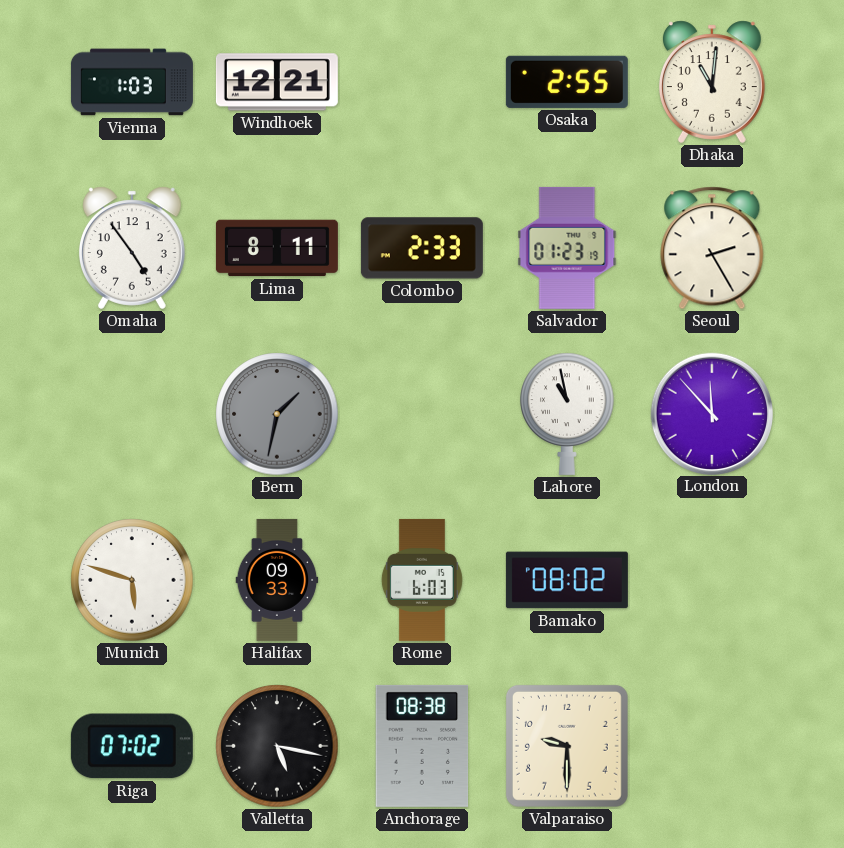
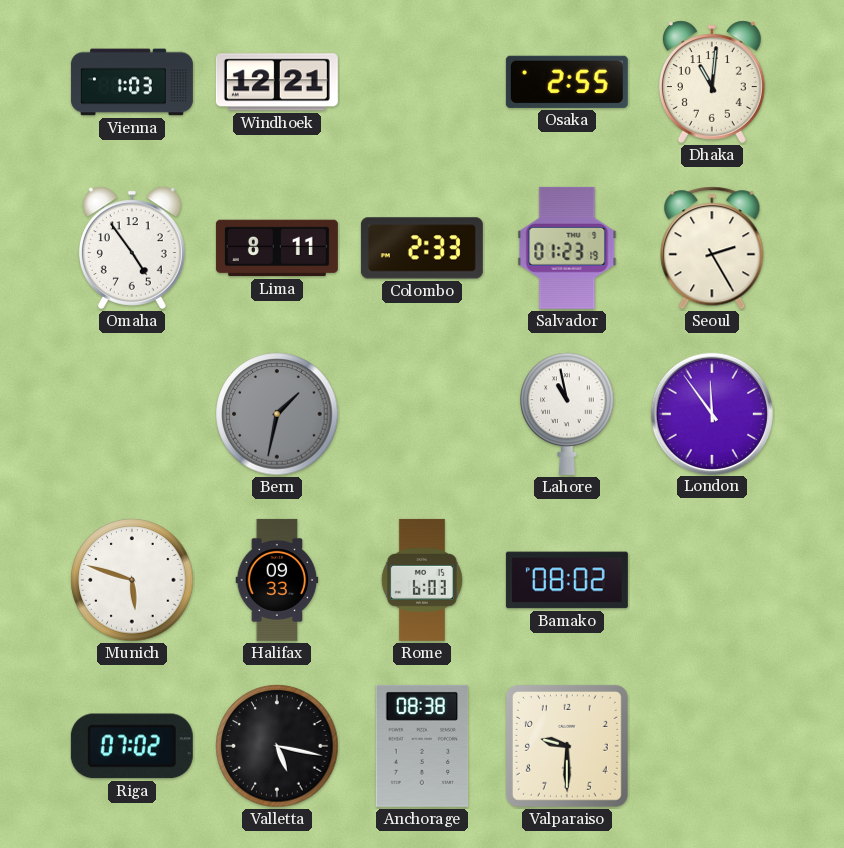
London: 11:53 -> 11:54
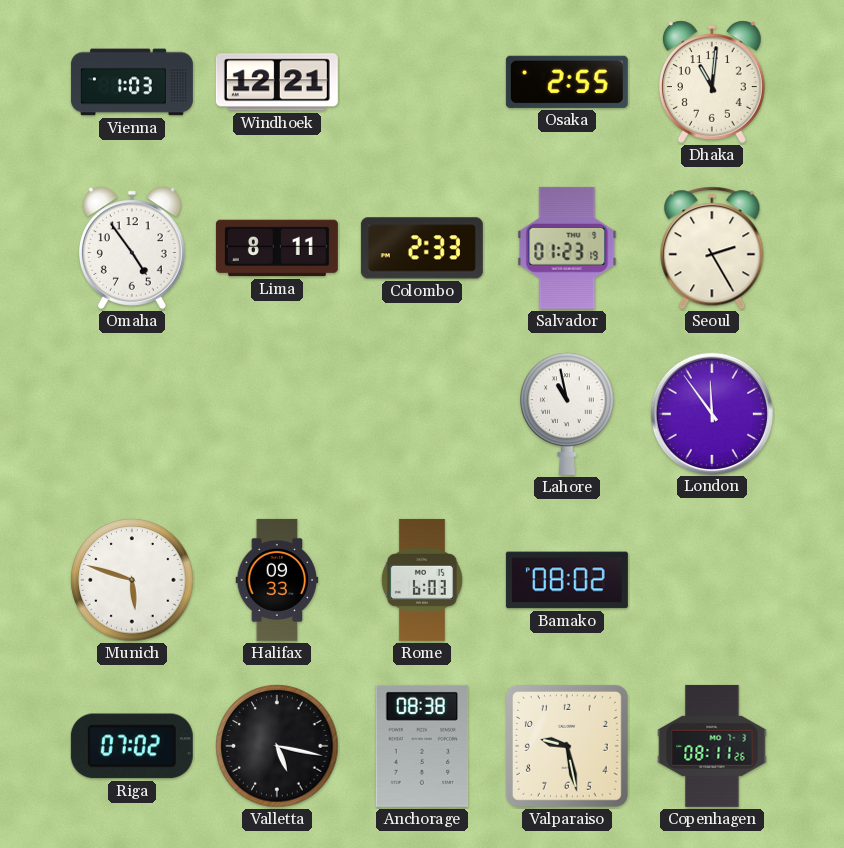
Bern: 1:32 -> none
Valparaiso: 9:30 -> 9:28
Copenhagen: none -> 08:11
